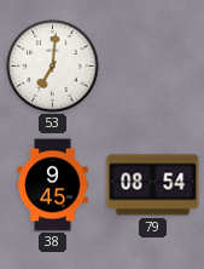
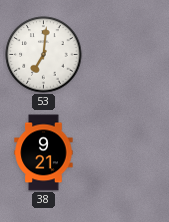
38: 9:45 -> 9:21
79: 08:54 -> none
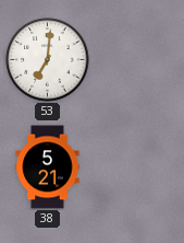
38: 9:21 -> 5:21
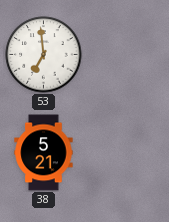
53: 7:01 -> 6:59
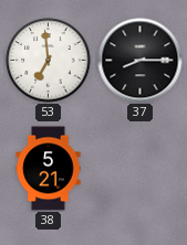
37: none -> 8:15
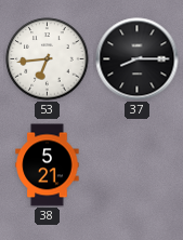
53: 6:59 -> 6:44
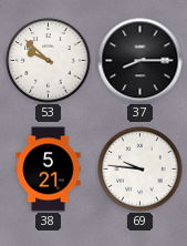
53: 6:44 -> 9:52
69: none -> 9:46
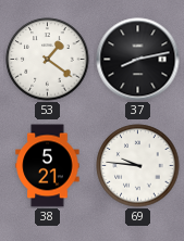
53: 9:52 -> 1:21
37: 8:15 -> 8:13
